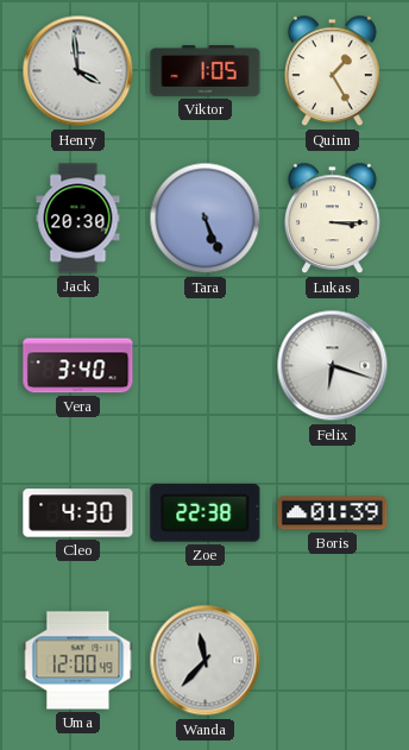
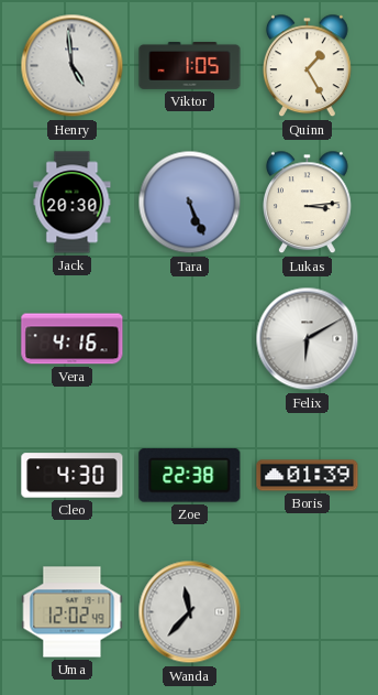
Henry: 3:59 -> 4:59
Lukas: 3:15 -> 3:14
Vera: 3:40 -> 4:16
Felix: 6:18 -> 6:10
Uma: 12:00 -> 12:02
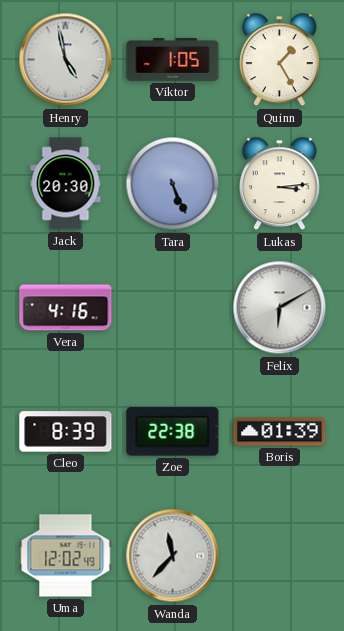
Henry: 4:59 -> 4:58
Cleo: 4:30 -> 8:39
